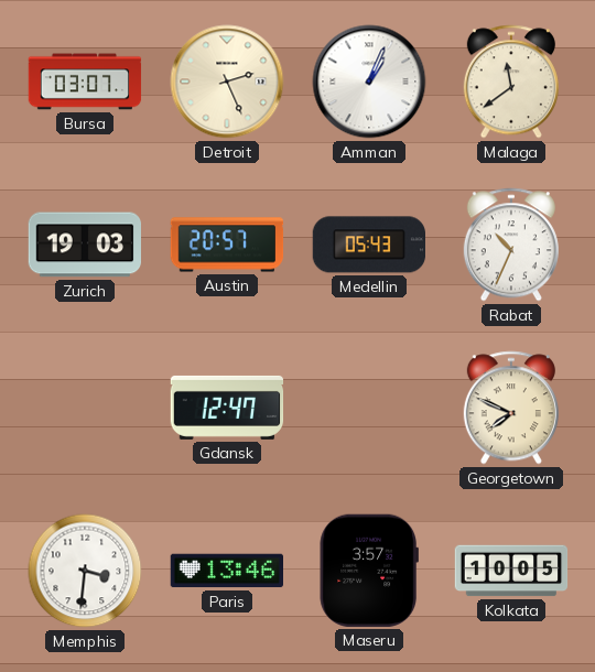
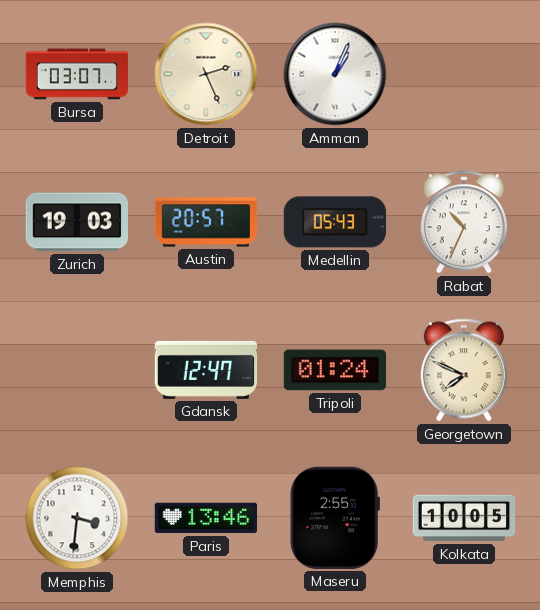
Malaga: 11:39 -> none
Tripoli: none -> 01:24
Maseru: 3:57 -> 2:55
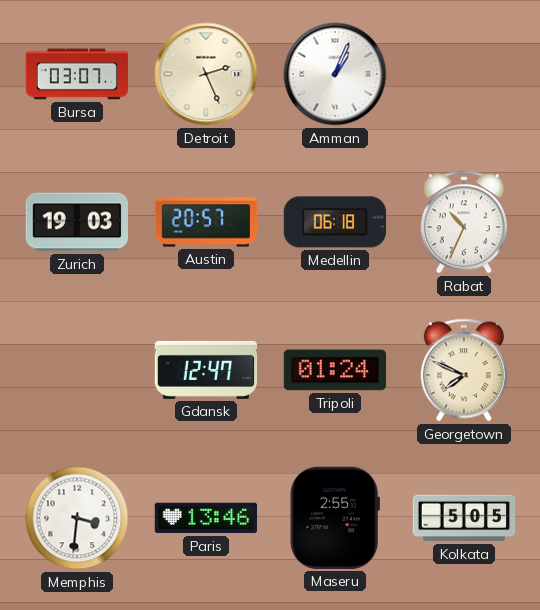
Medellin: 05:43 -> 06:18
Kolkata: 10:05 -> 5:05
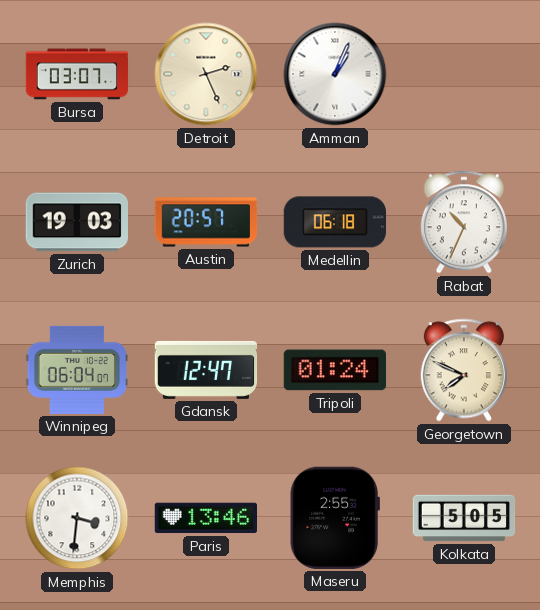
Winnipeg: none -> 06:04
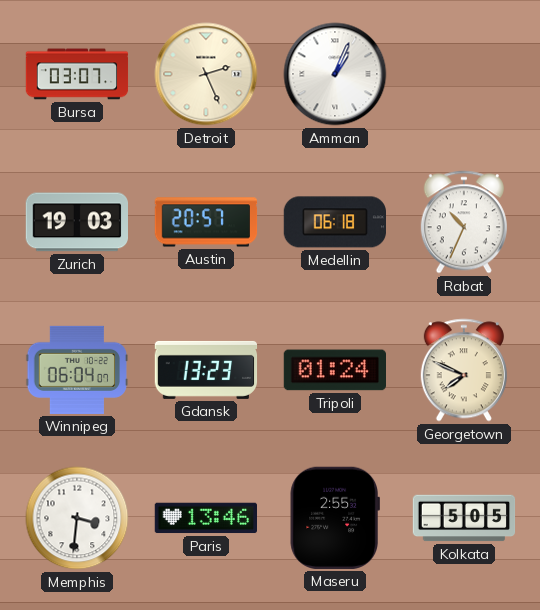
Gdansk: 12:47 -> 13:23
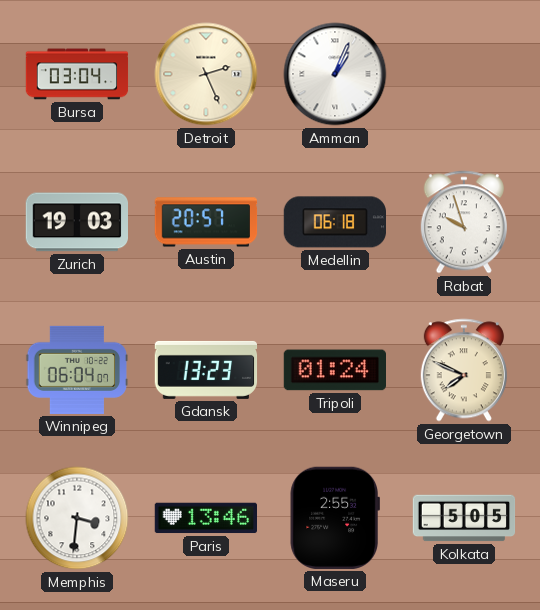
Bursa: 03:07 -> 03:04
Rabat: 10:34 -> 9:57
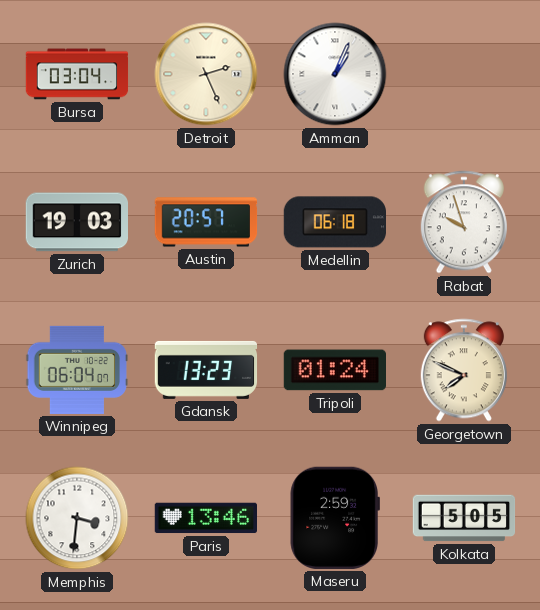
Maseru: 2:55 -> 2:59
